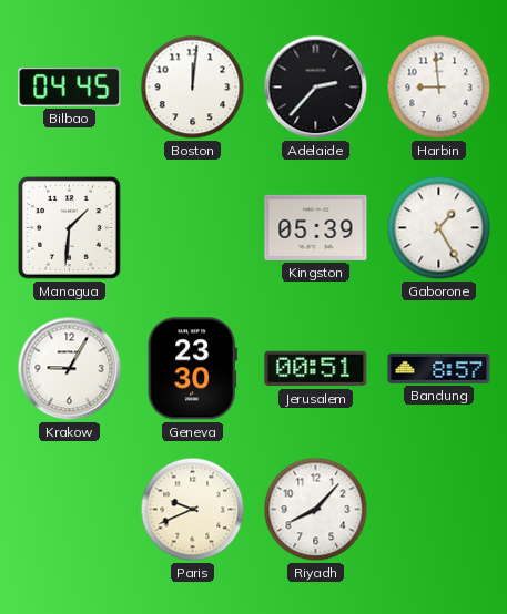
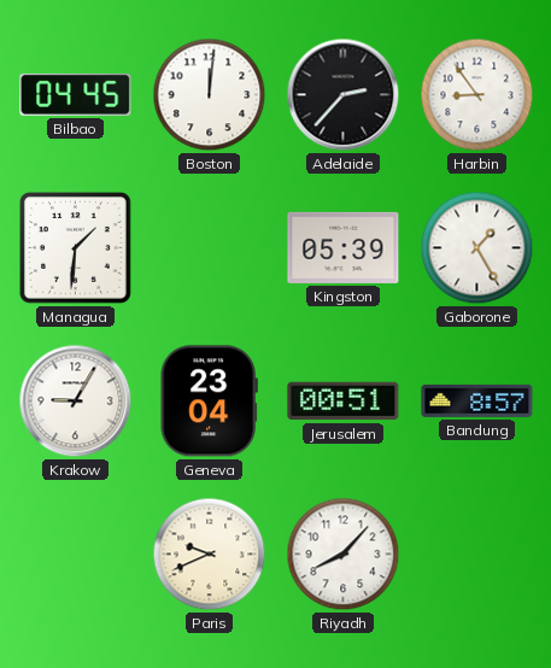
Harbin: 8:59 -> 8:54
Geneva: 23:30 -> 23:04
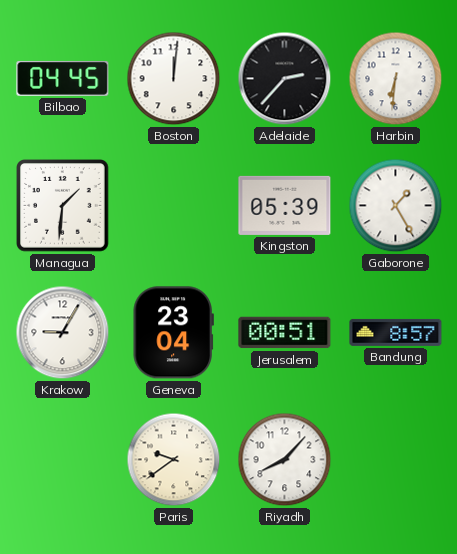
Harbin: 8:54 -> 6:31
Paris: 9:41 -> 9:39
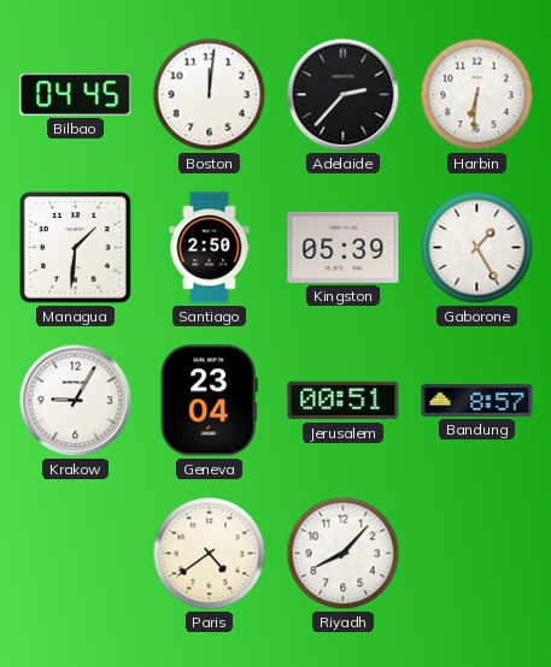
Santiago: none -> 2:50
Paris: 9:39 -> 4:39
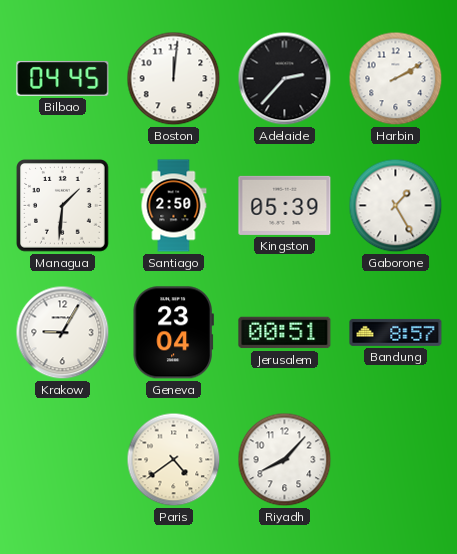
Harbin: 6:31 -> 2:10
